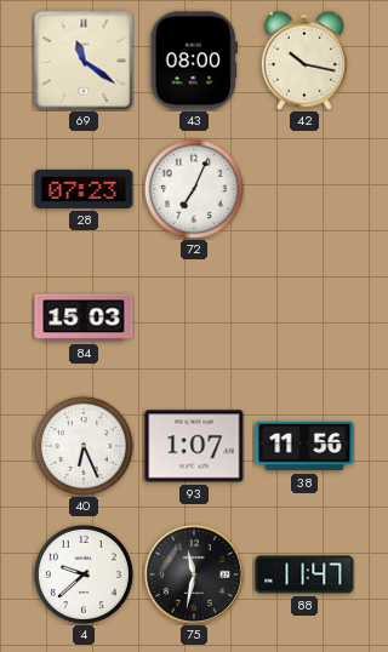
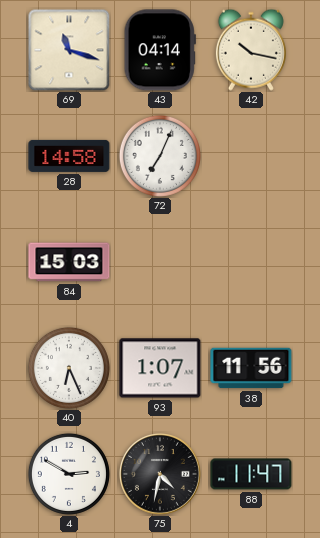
69: 11:21 -> 11:18
43: 08:00 -> 04:14
28: 07:23 -> 14:58
4: 9:38 -> 2:50
75: 11:32 -> 4:32
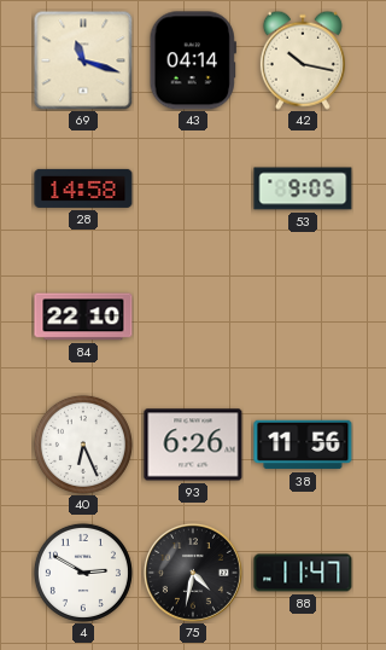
72: 7:04 -> none
53: none -> 9:05
84: 15:03 -> 22:10
93: 1:07 -> 6:26
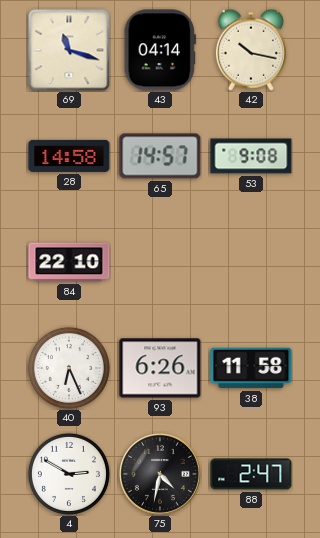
65: none -> 14:57
53: 9:05 -> 9:08
38: 11:56 -> 11:58
88: 11:47 -> 2:47
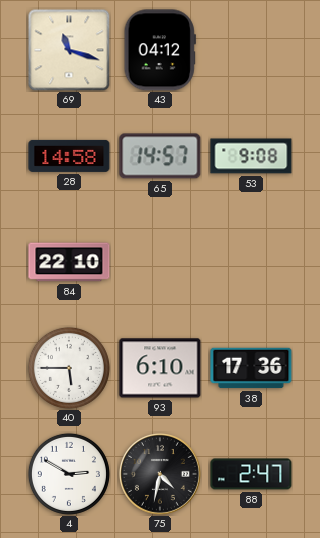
43: 04:14 -> 04:12
42: 10:17 -> none
40: 6:26 -> 5:45
93: 6:26 -> 6:10
38: 11:58 -> 17:36
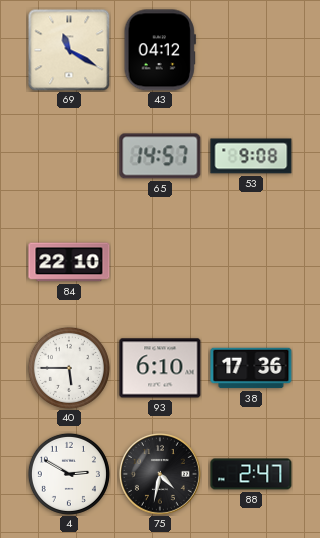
69: 11:18 -> 11:20
28: 14:58 -> none
